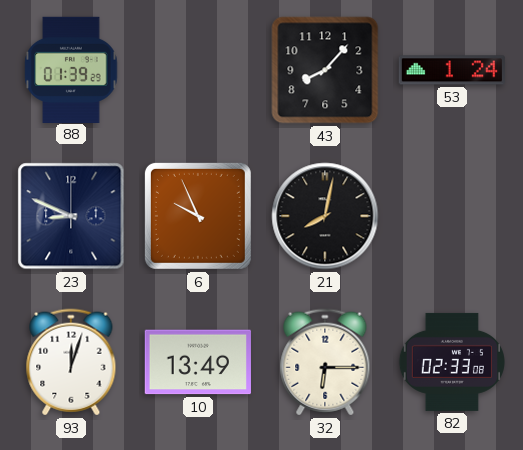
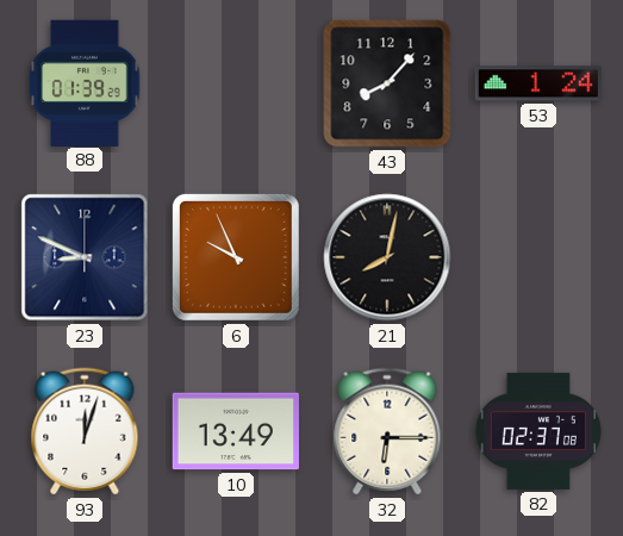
82: 02:33 -> 02:37
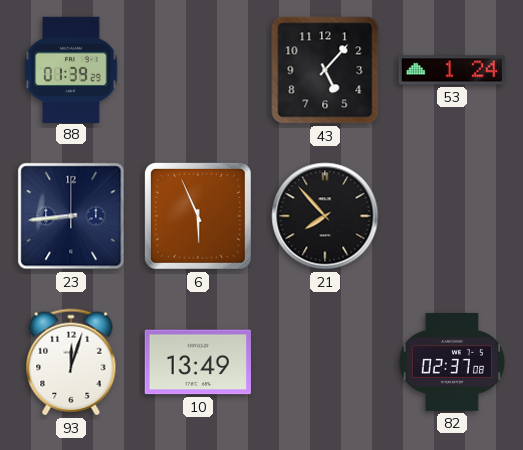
43: 8:07 -> 5:07
23: 8:49 -> 8:44
6: 9:56 -> 5:56
21: 8:02 -> 7:53
32: 6:15 -> none
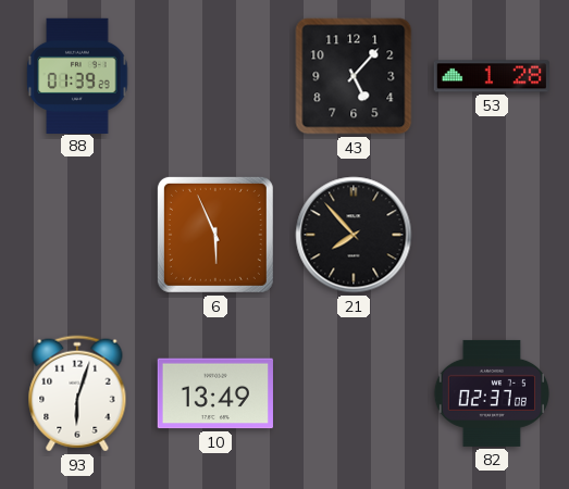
53: 1:24 -> 1:28
23: 8:44 -> none
93: 12:03 -> 6:03
